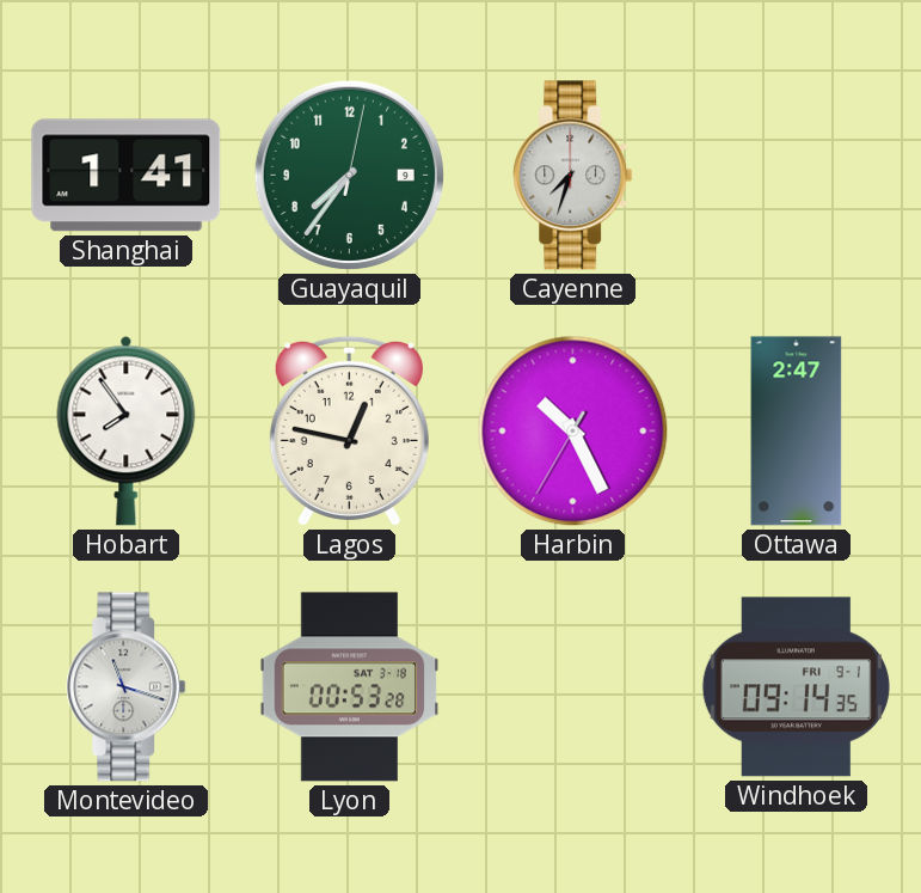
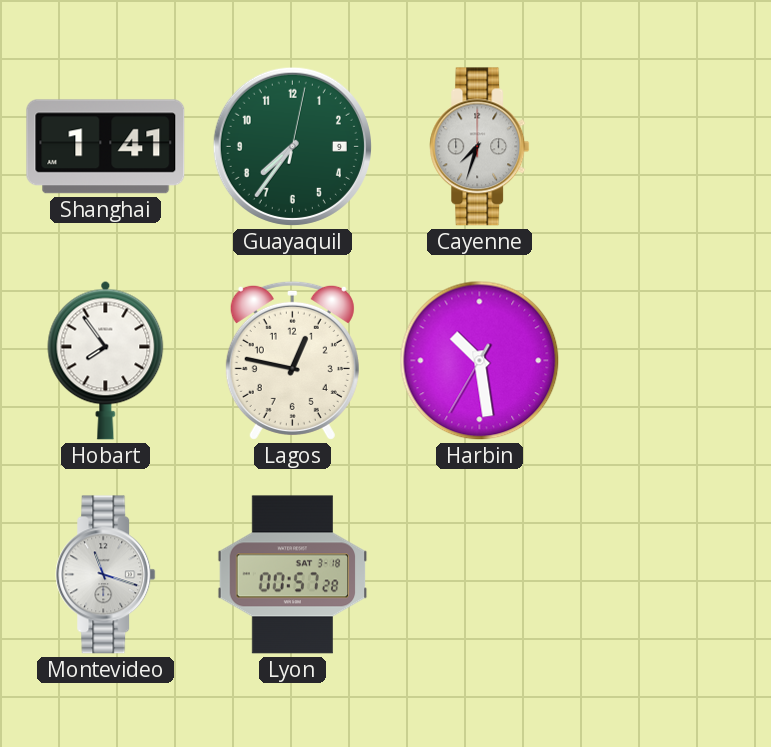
Harbin: 10:25 -> 10:28
Ottawa: 2:47 -> none
Lyon: 00:53 -> 00:57
Windhoek: 09:14 -> none
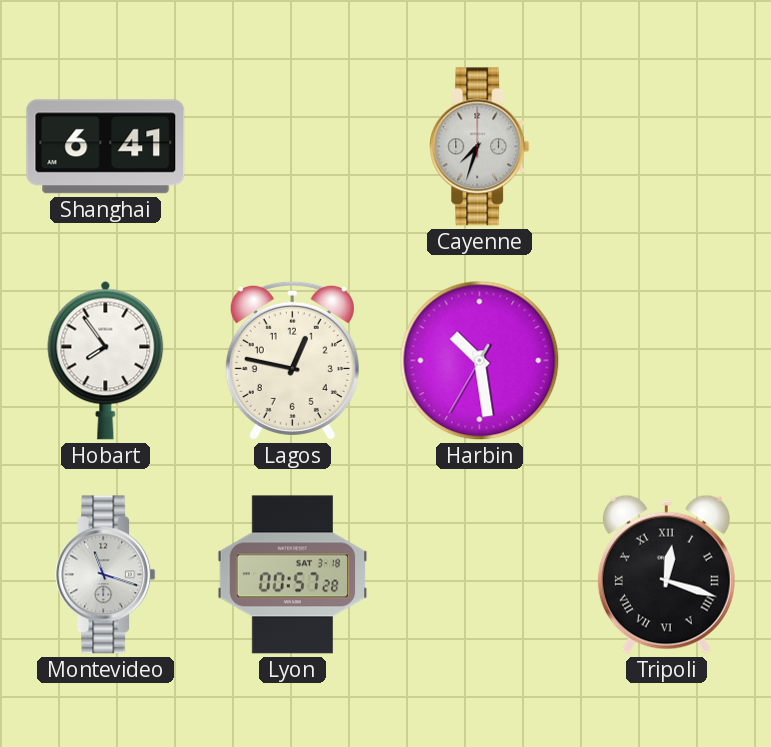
Shanghai: 1:41 -> 6:41
Guayaquil: 7:36 -> none
Tripoli: none -> 12:18
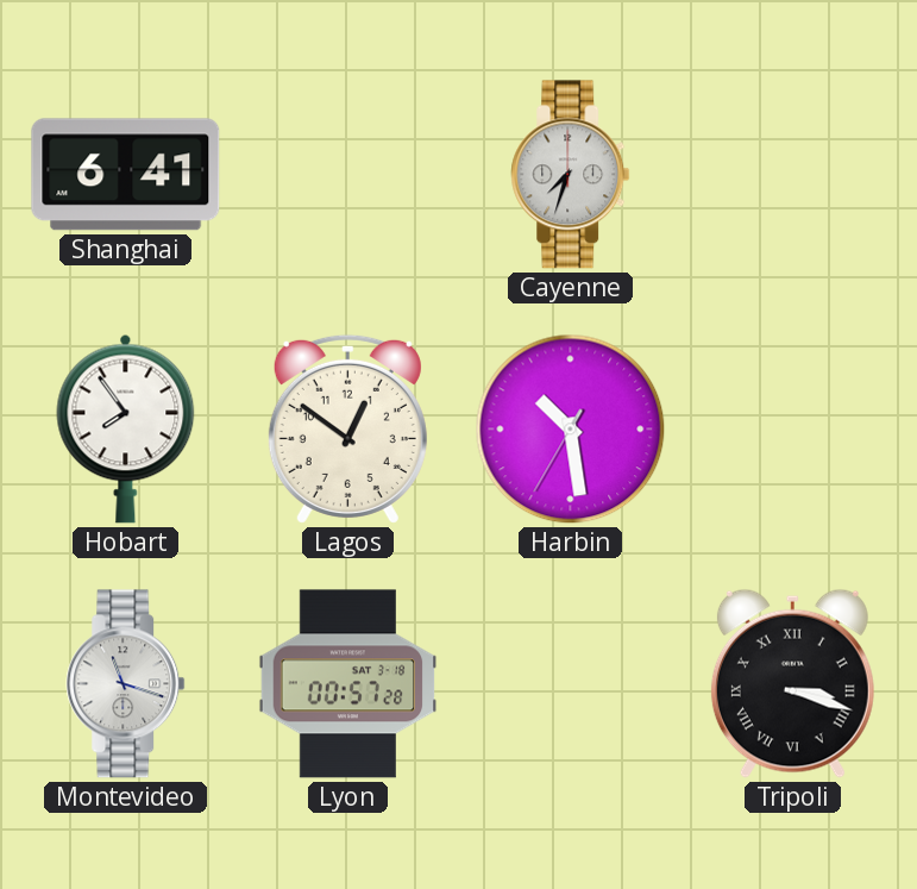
Lagos: 12:47 -> 12:51
Tripoli: 12:18 -> 3:18
